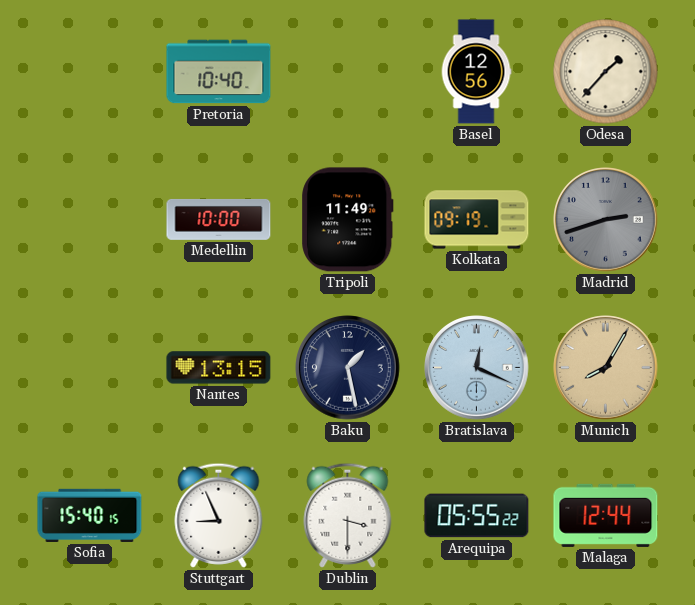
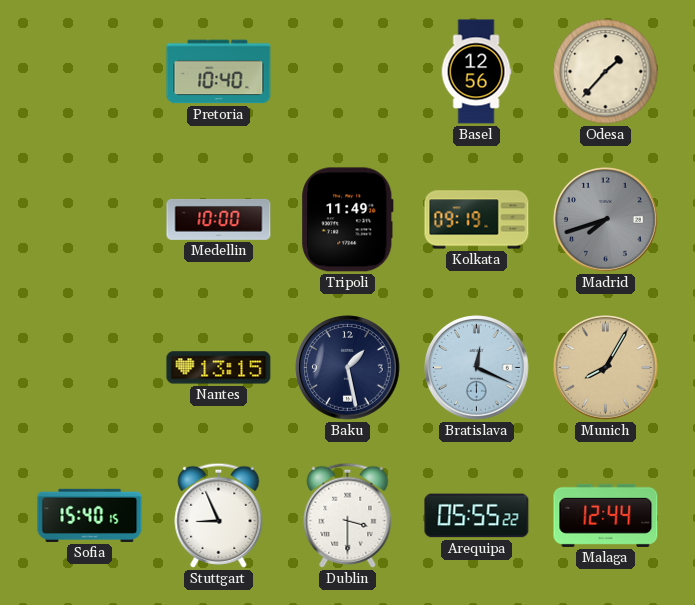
Madrid: 2:42 -> 7:42
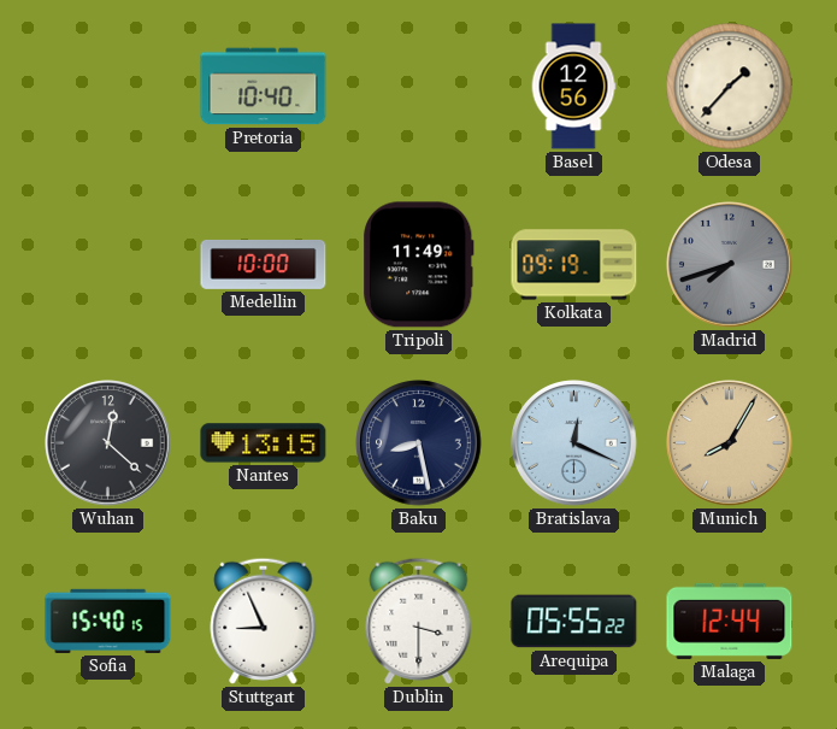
Wuhan: none -> 12:22
Baku: 1:28 -> 8:28
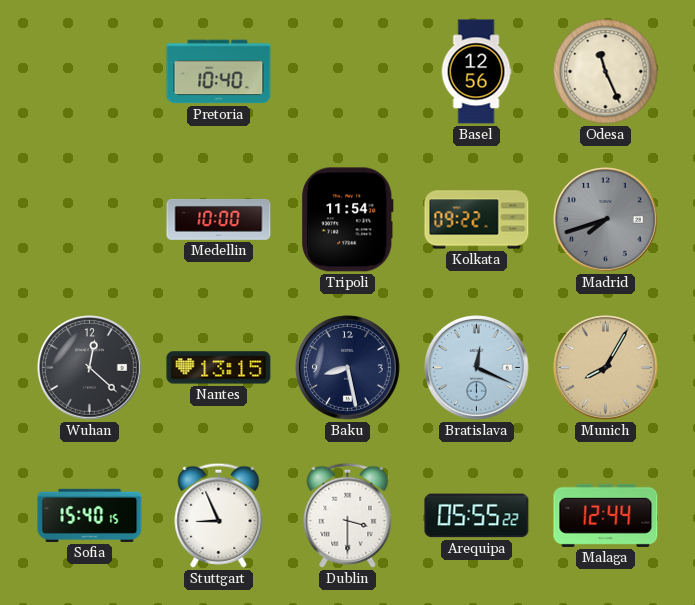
Odesa: 1:37 -> 11:26
Tripoli: 11:49 -> 11:54
Kolkata: 09:19 -> 09:22
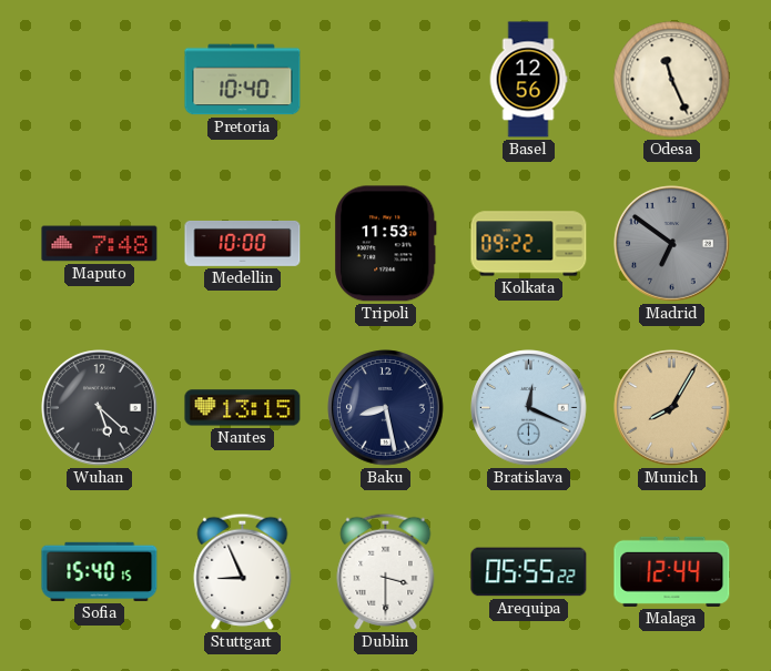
Maputo: none -> 7:48
Tripoli: 11:54 -> 11:53
Madrid: 7:42 -> 6:51
Wuhan: 12:22 -> 5:22
